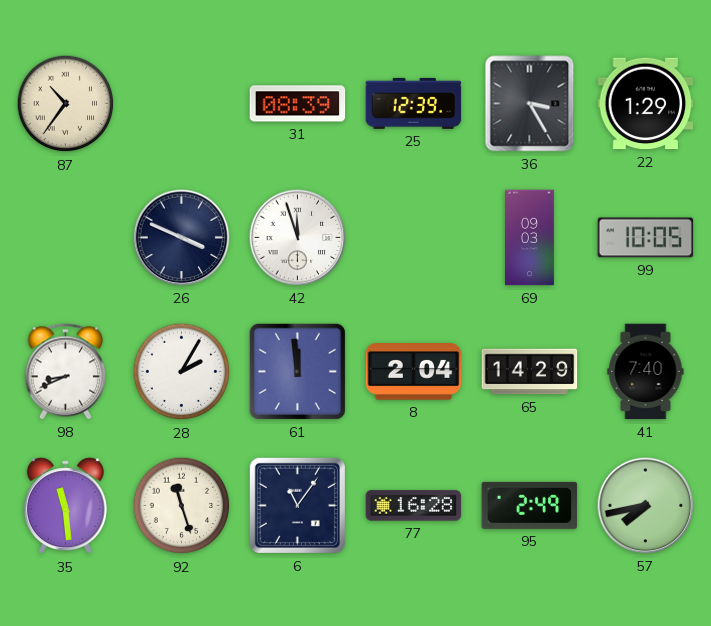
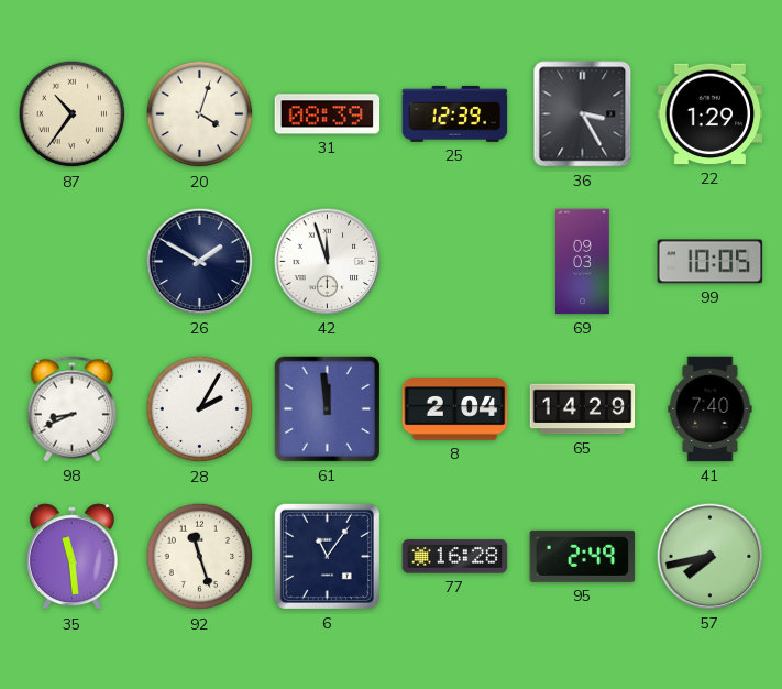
20: none -> 4:03
26: 3:49 -> 1:50
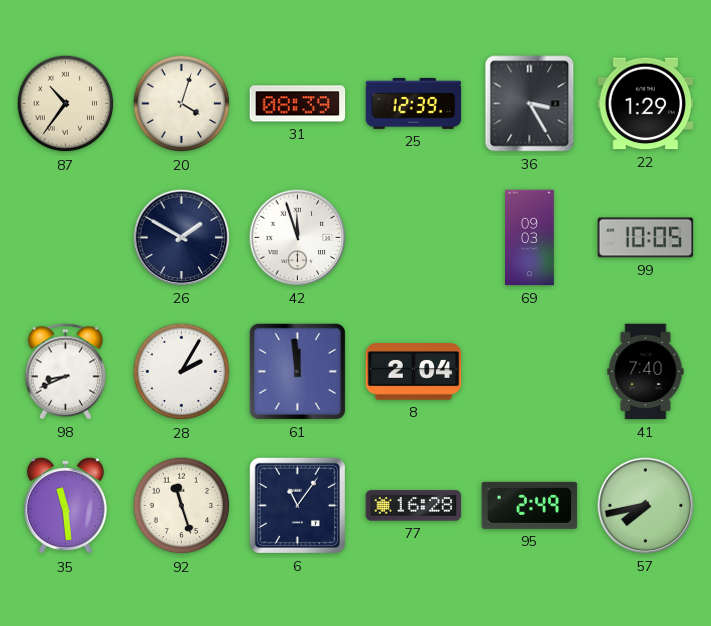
65: 14:29 -> none
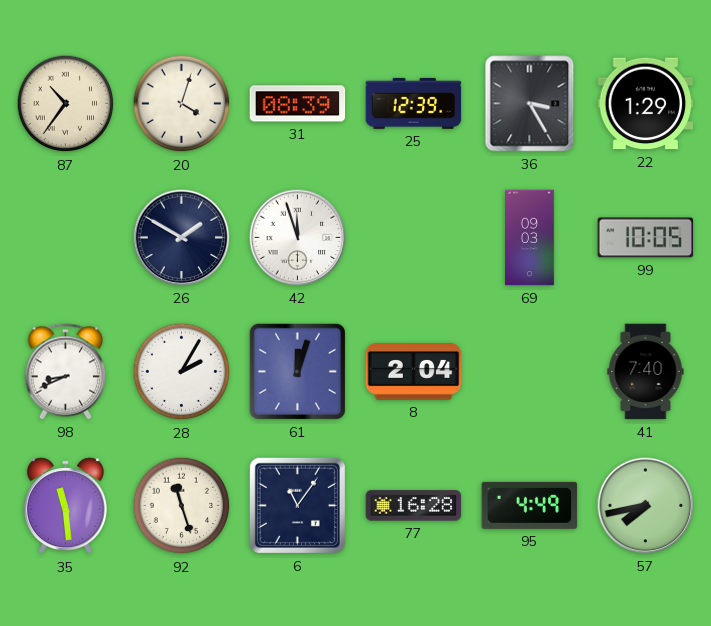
61: 11:59 -> 12:03
95: 2:49 -> 4:49
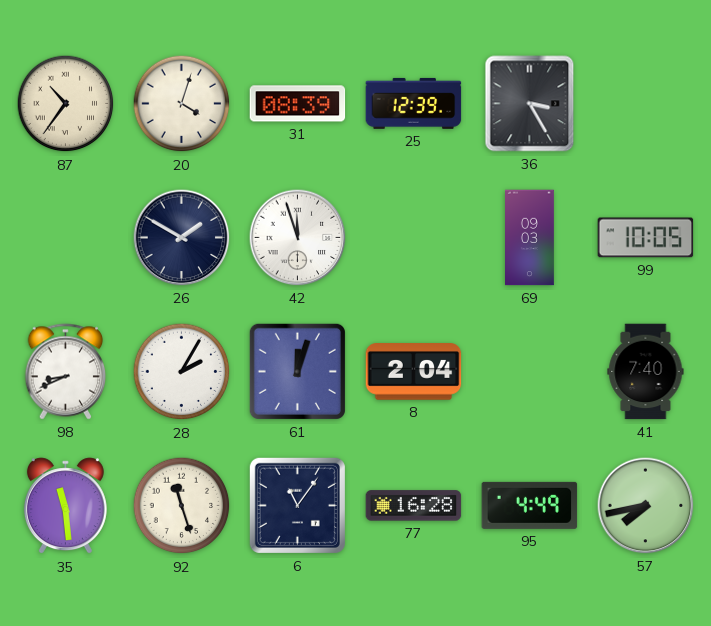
22: 1:29 -> none
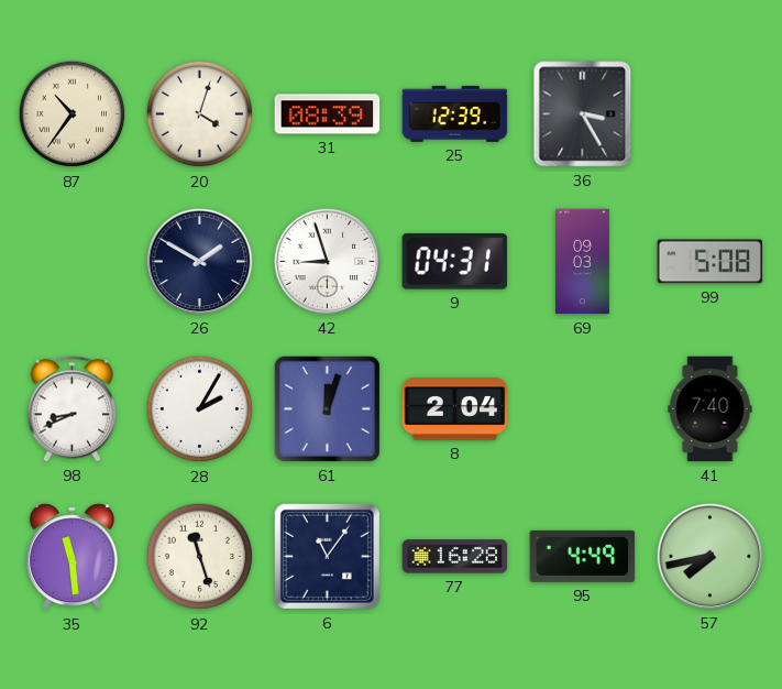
42: 11:57 -> 8:57
9: none -> 04:31
99: 10:05 -> 5:08
